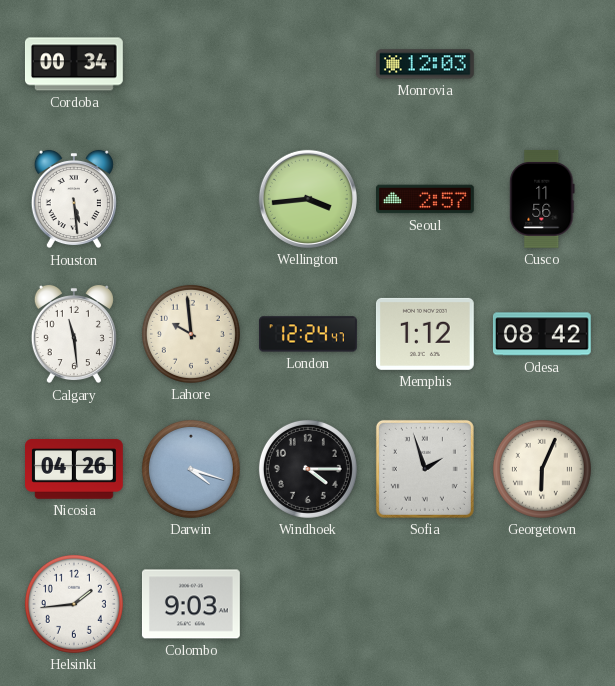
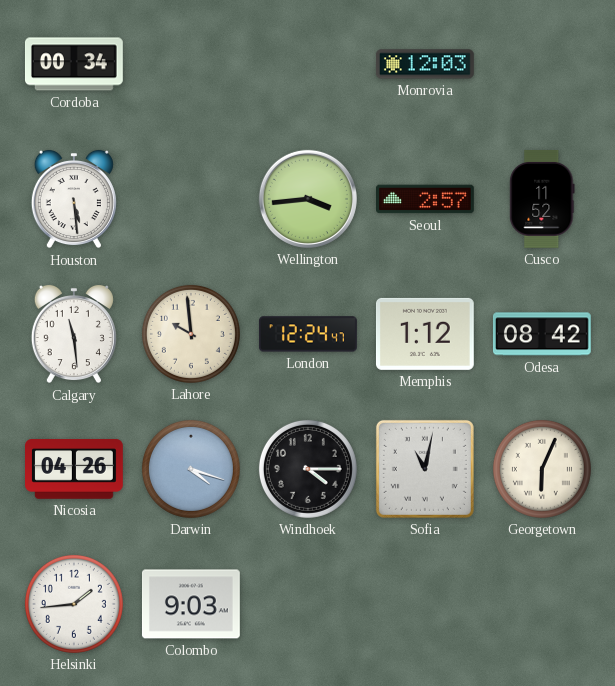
Cusco: 11:56 -> 11:52
Sofia: 1:57 -> 11:02
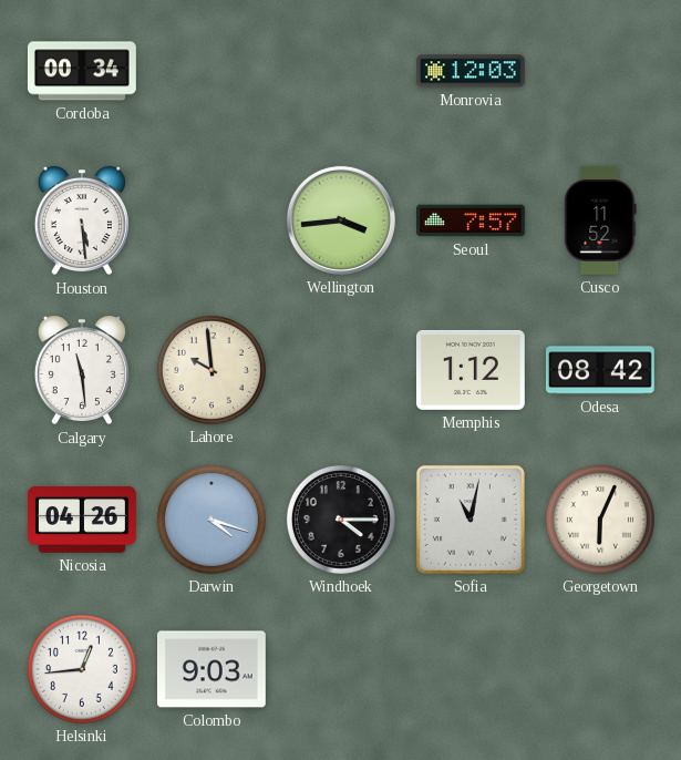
Seoul: 2:57 -> 7:57
London: 12:24 -> none
Helsinki: 1:44 -> 12:44
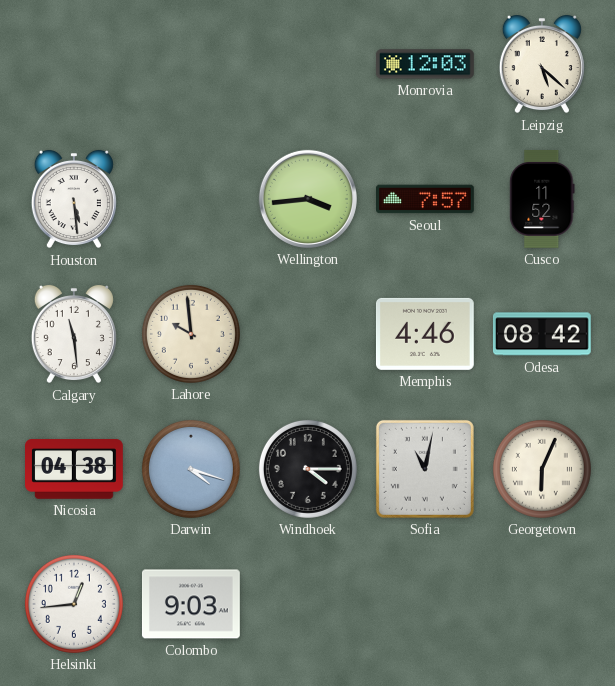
Cordoba: 00:34 -> none
Leipzig: none -> 5:22
Memphis: 1:12 -> 4:46
Nicosia: 04:26 -> 04:38
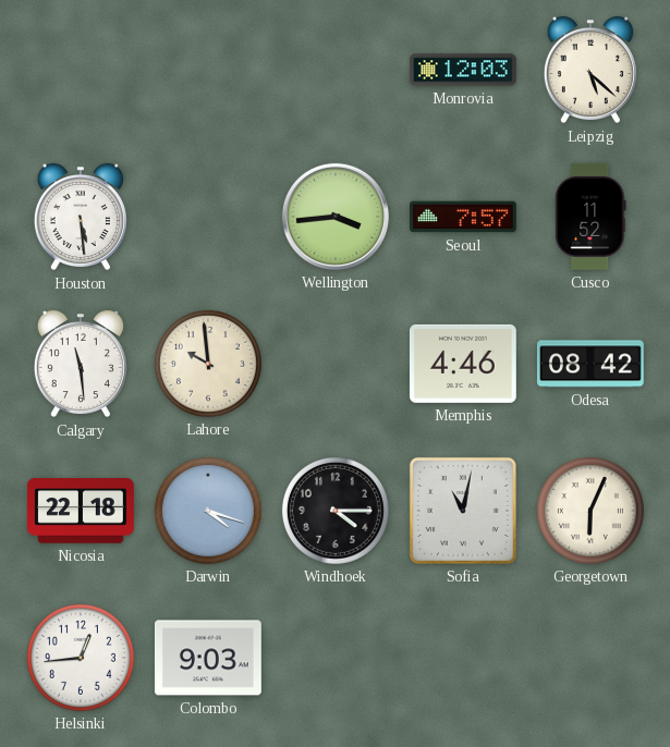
Nicosia: 04:38 -> 22:18
